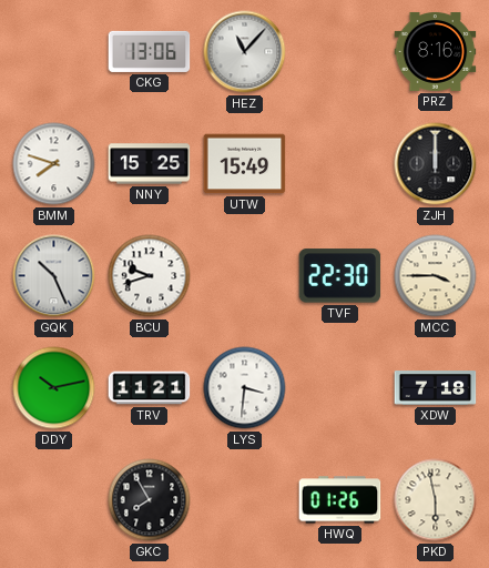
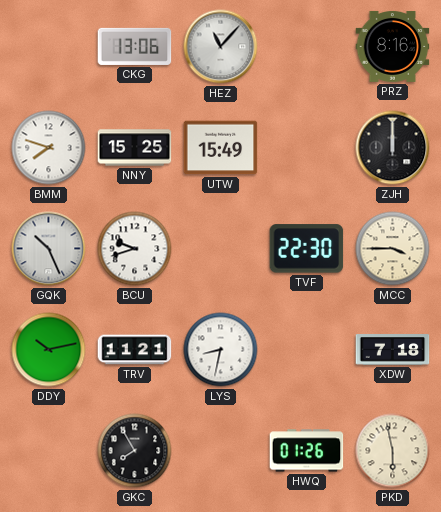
LYS: 3:31 -> 8:32
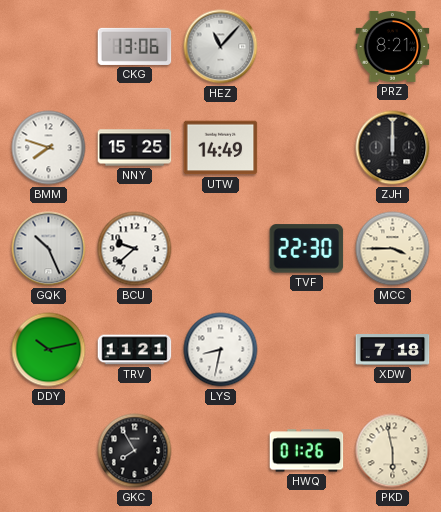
PRZ: 8:16 -> 8:21
UTW: 15:49 -> 14:49
BCU: 9:42 -> 9:38
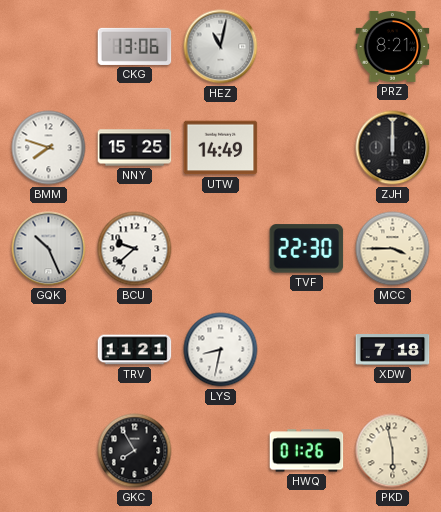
HEZ: 11:07 -> 11:02
DDY: 10:13 -> none
